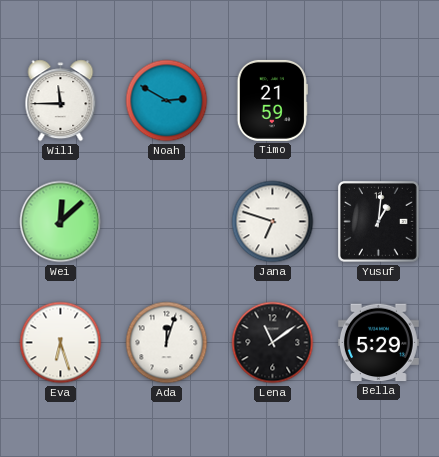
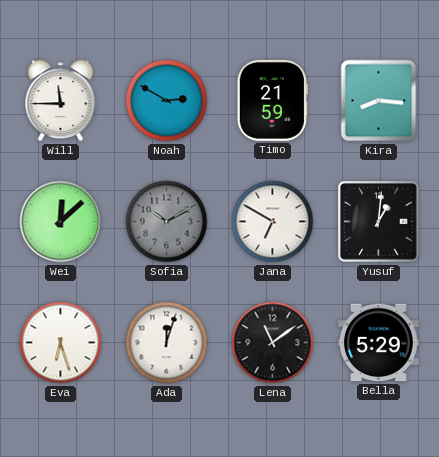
Kira: none -> 8:16
Sofia: none -> 10:10
Jana: 6:48 -> 6:50
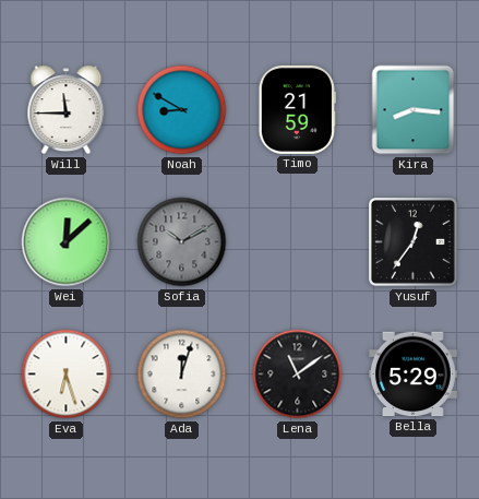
Noah: 2:50 -> 8:50
Jana: 6:50 -> none
Yusuf: 1:01 -> 12:36
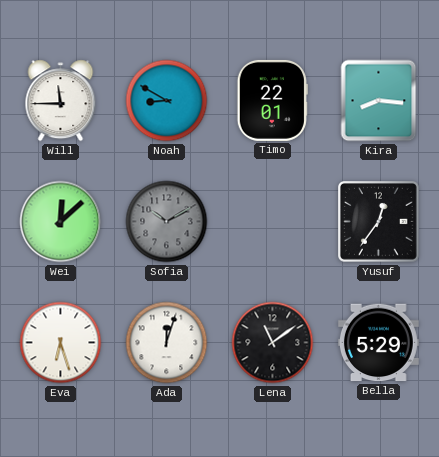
Timo: 21:59 -> 22:01
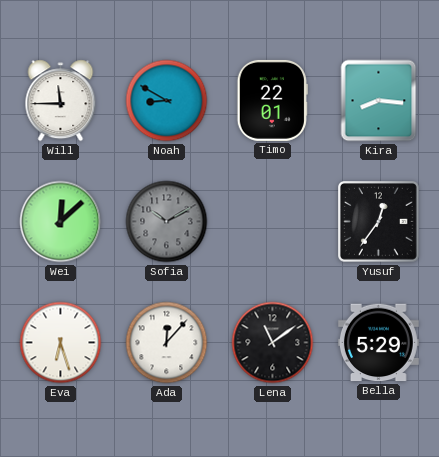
Ada: 12:03 -> 12:07
